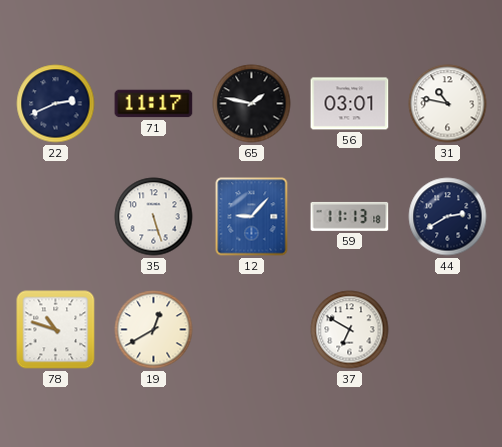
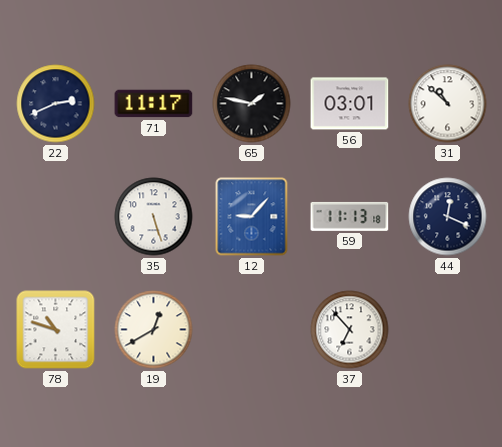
31: 10:47 -> 10:52
44: 2:40 -> 12:19
37: 6:50 -> 6:53
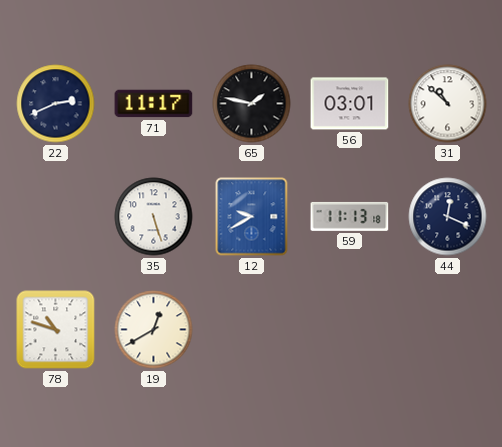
12: 9:07 -> 9:40
37: 6:53 -> none
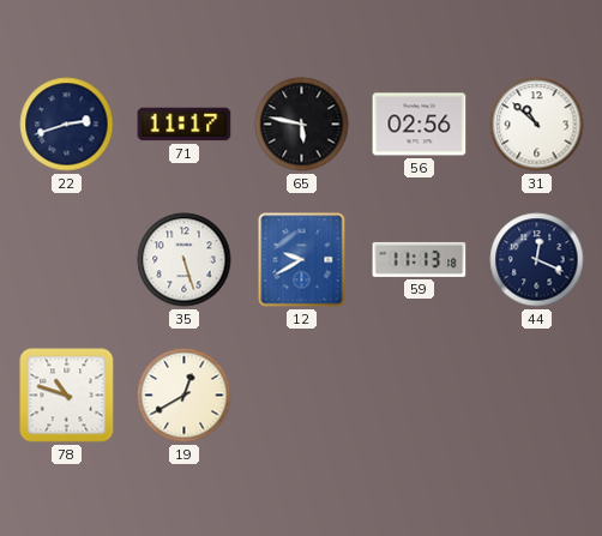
22: 2:41 -> 2:42
65: 1:47 -> 5:47
56: 03:01 -> 02:56
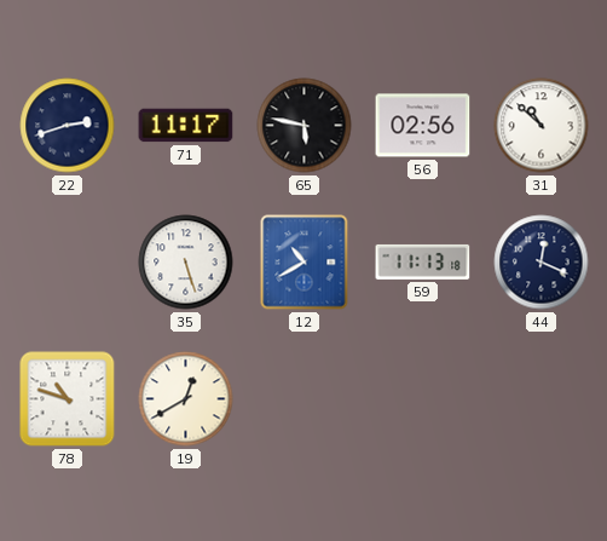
12: 9:40 -> 10:40
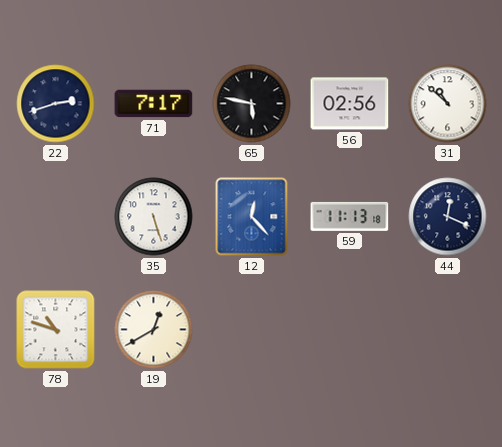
71: 11:17 -> 7:17
12: 10:40 -> 12:23
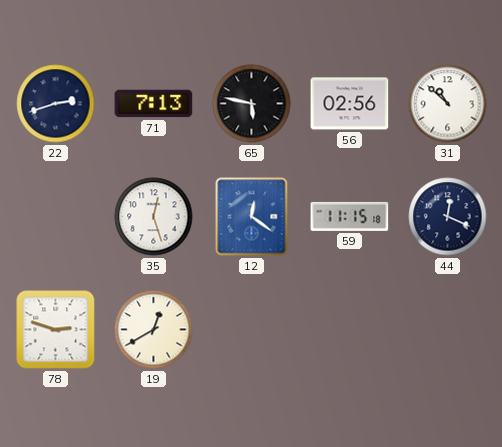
71: 7:17 -> 7:13
35: 5:27 -> 12:27
12: 12:23 -> 12:21
59: 11:13 -> 11:15
78: 10:48 -> 2:48
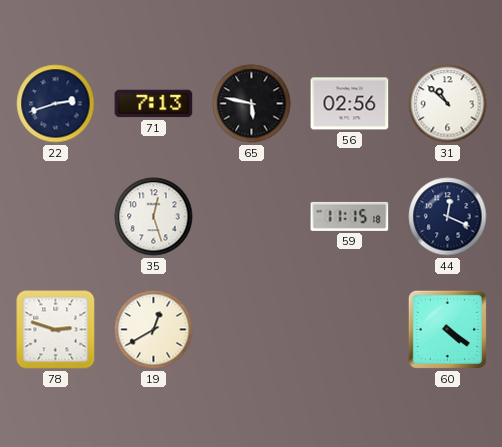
12: 12:21 -> none
60: none -> 4:21
